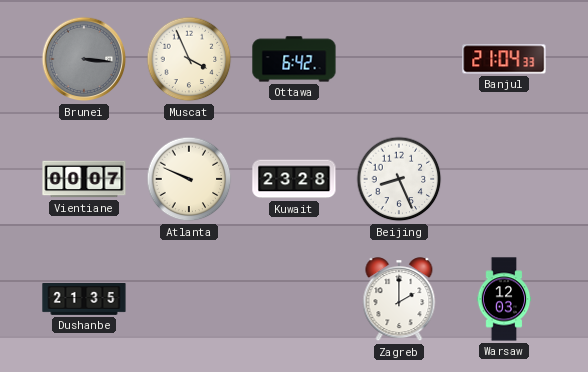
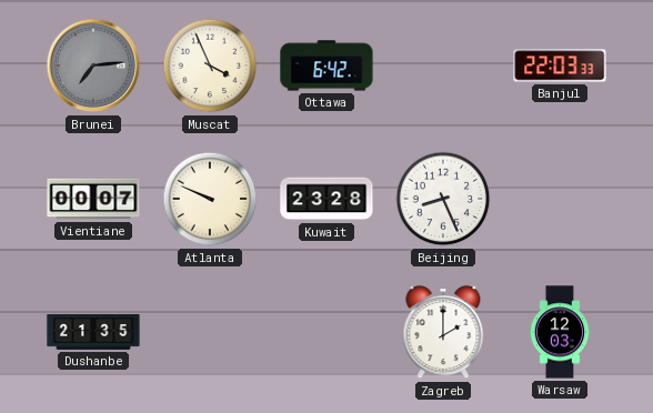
Brunei: 3:16 -> 7:14
Banjul: 21:04 -> 22:03
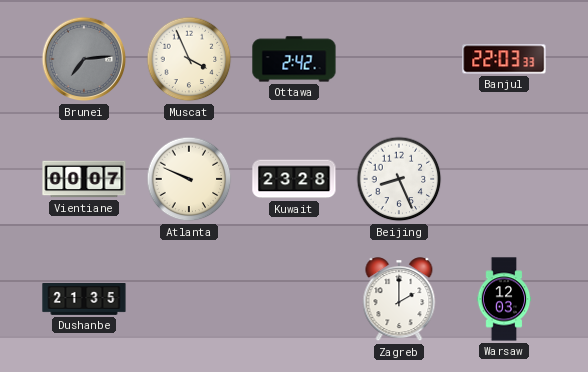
Ottawa: 6:42 -> 2:42
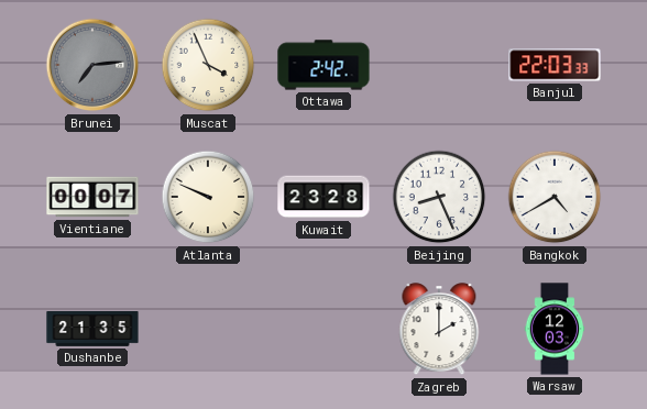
Bangkok: none -> 4:40
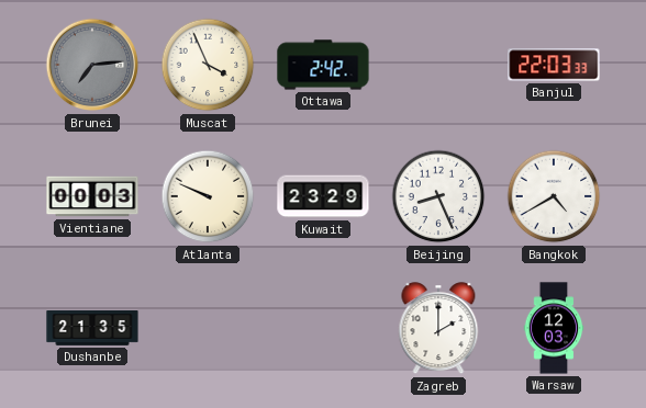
Vientiane: 00:07 -> 00:03
Kuwait: 23:28 -> 23:29
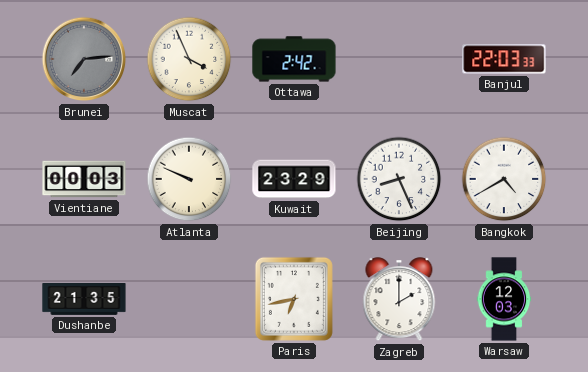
Paris: none -> 6:43
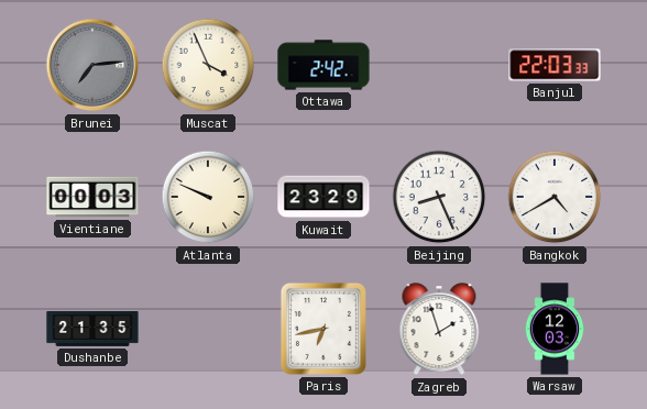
Zagreb: 2:00 -> 1:57
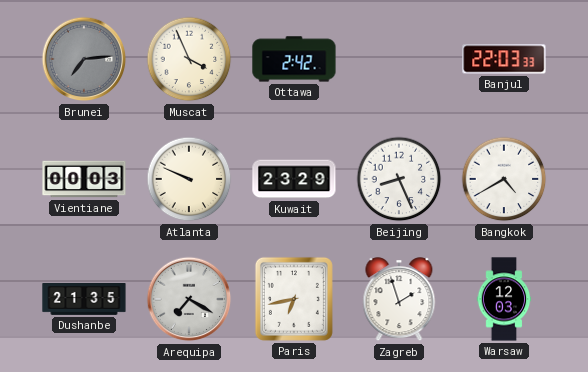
Arequipa: none -> 7:20
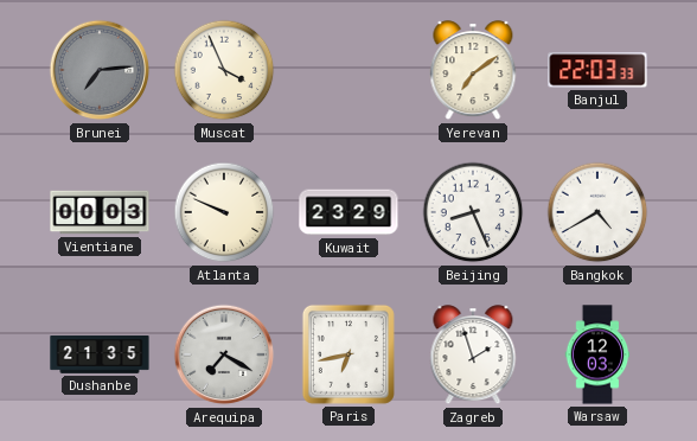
Ottawa: 2:42 -> none
Yerevan: none -> 7:09
